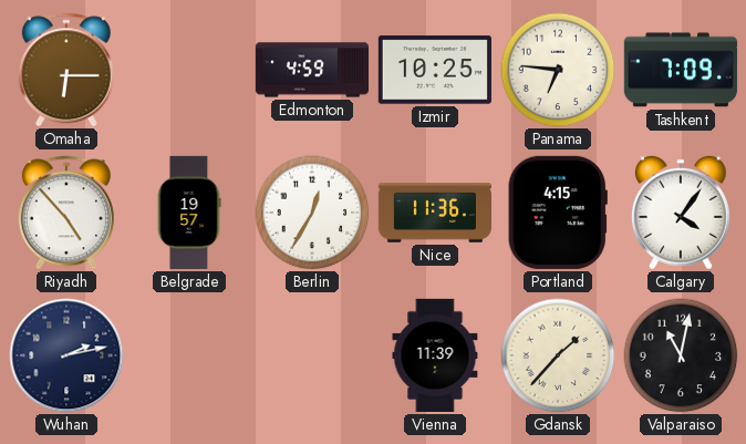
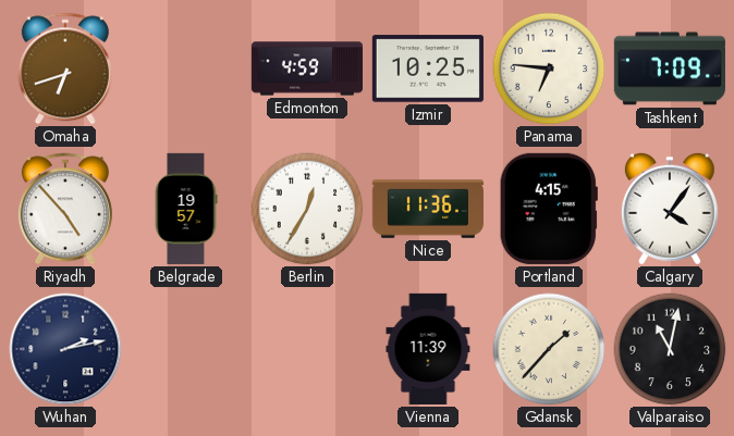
Omaha: 6:15 -> 6:42
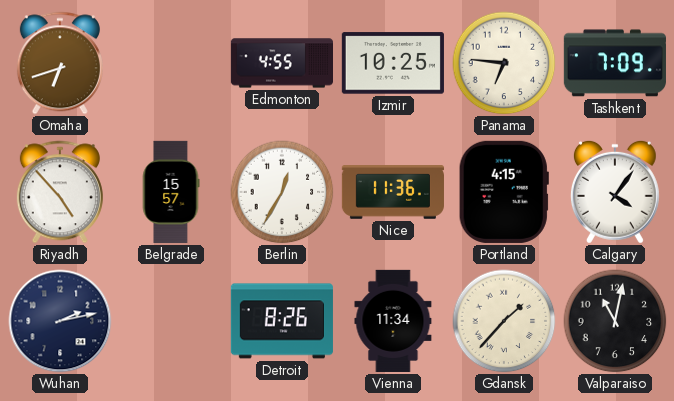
Edmonton: 4:59 -> 4:55
Belgrade: 19:57 -> 15:57
Detroit: none -> 8:26
Vienna: 11:39 -> 11:34
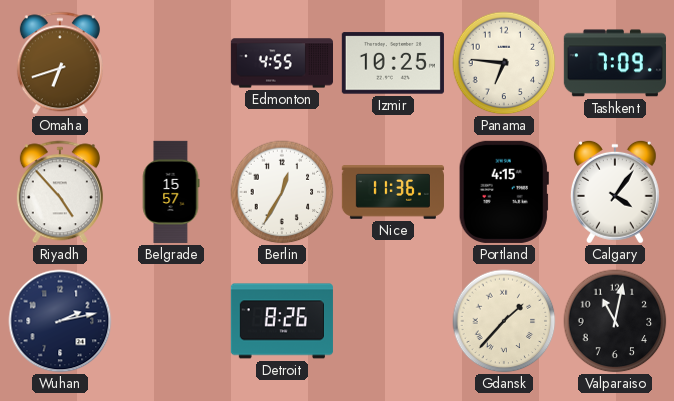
Vienna: 11:34 -> none
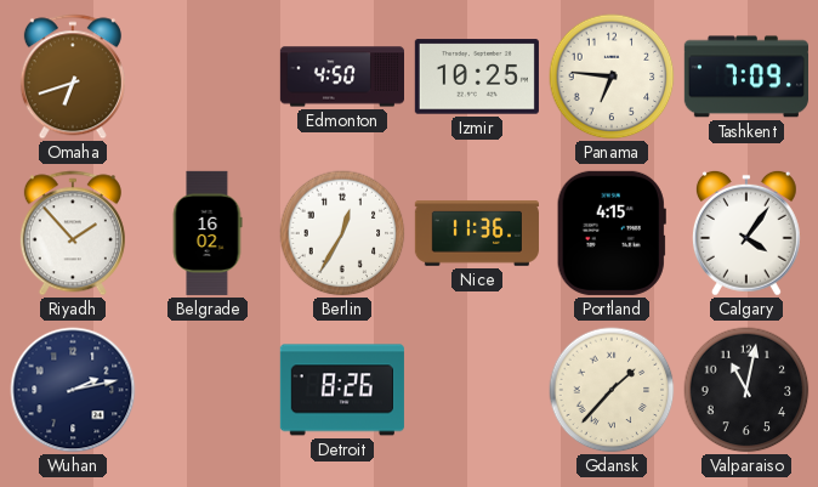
Edmonton: 4:55 -> 4:50
Riyadh: 4:53 -> 1:53
Belgrade: 15:57 -> 16:02
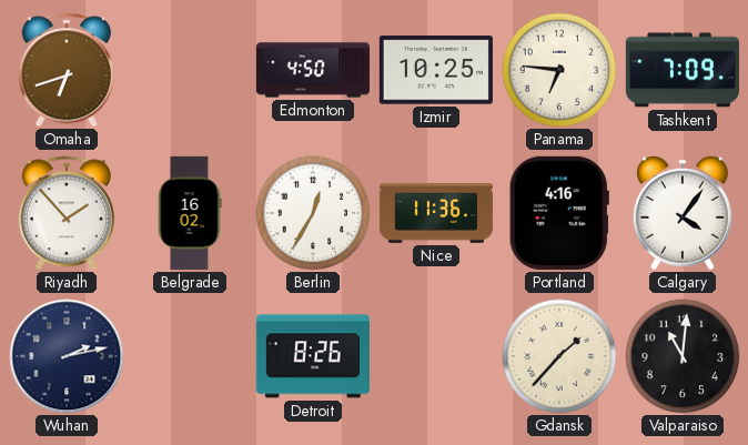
Portland: 4:15 -> 4:16
Valparaiso: 11:02 -> 11:01
